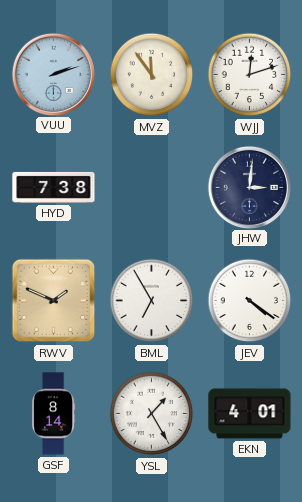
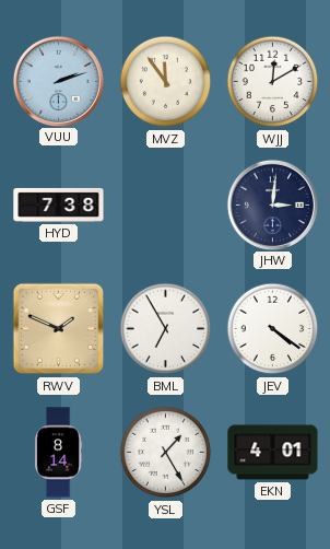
WJJ: 12:12 -> 12:10
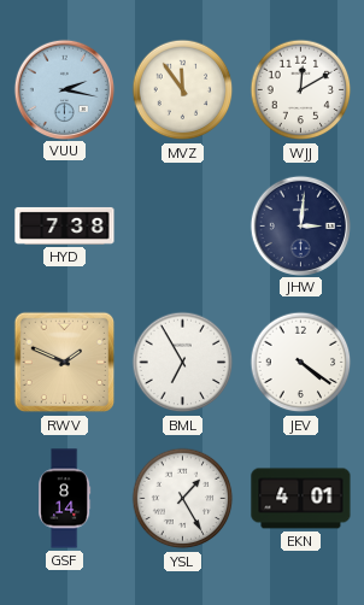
VUU: 2:12 -> 2:17
